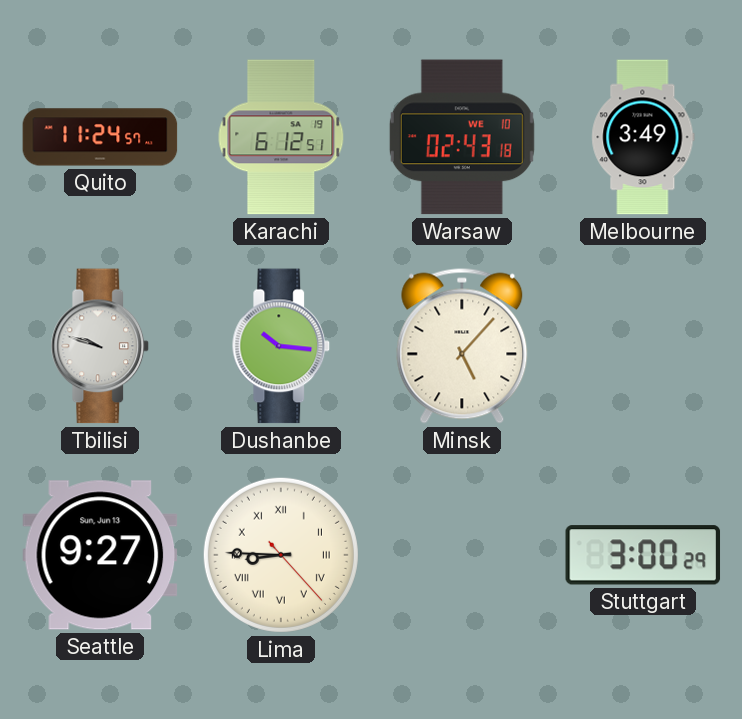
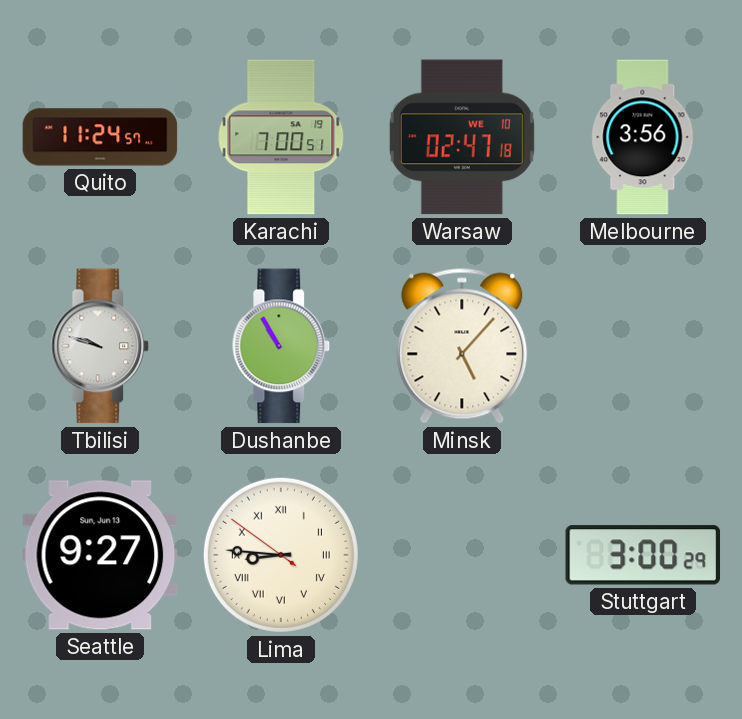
Karachi: 6:12 -> 7:00
Warsaw: 02:43 -> 02:47
Melbourne: 3:49 -> 3:56
Dushanbe: 10:16 -> 10:55
Lima: 8:45:23 -> 8:45:51
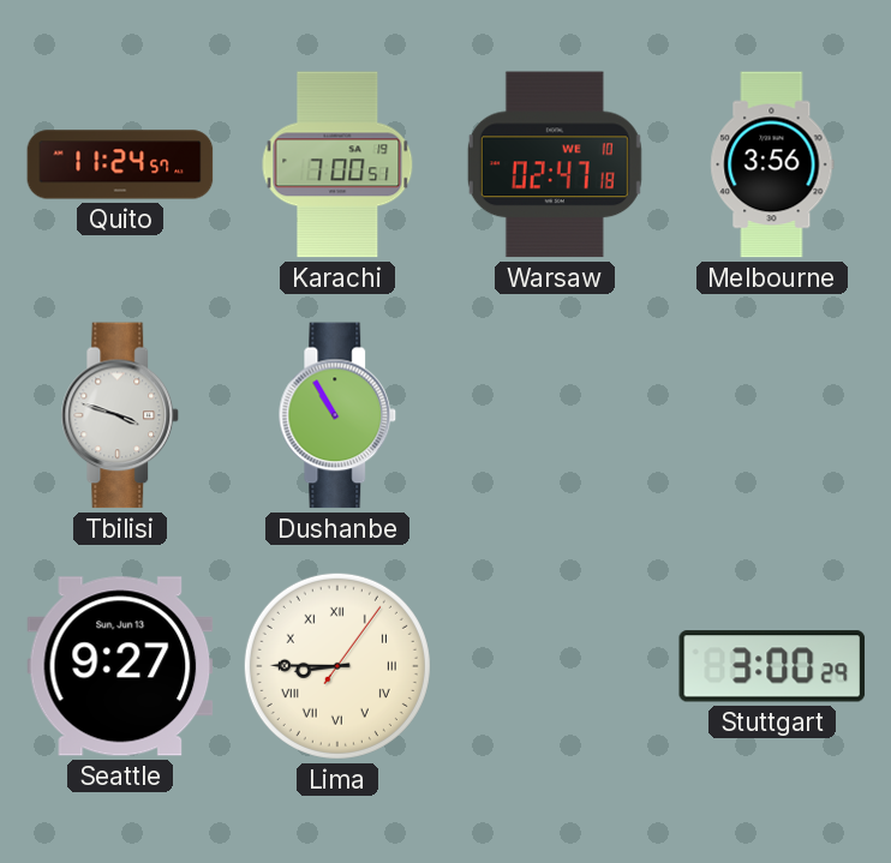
Tbilisi: 9:48 -> 3:48
Minsk: 5:07 -> none
Lima: 8:45:51 -> 8:45:06
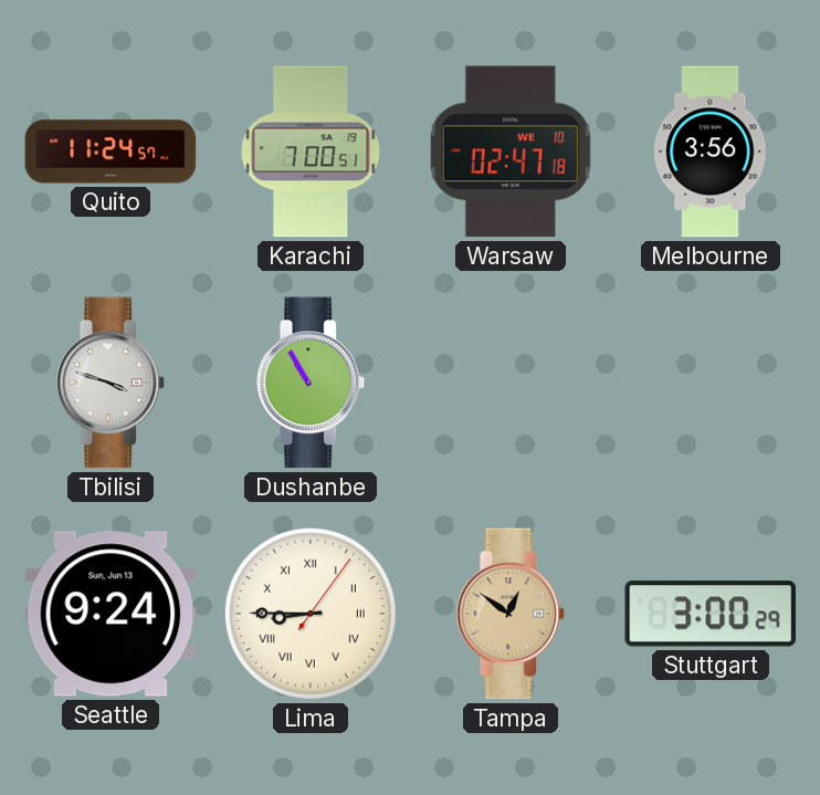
Seattle: 9:27 -> 9:24
Tampa: none -> 12:51
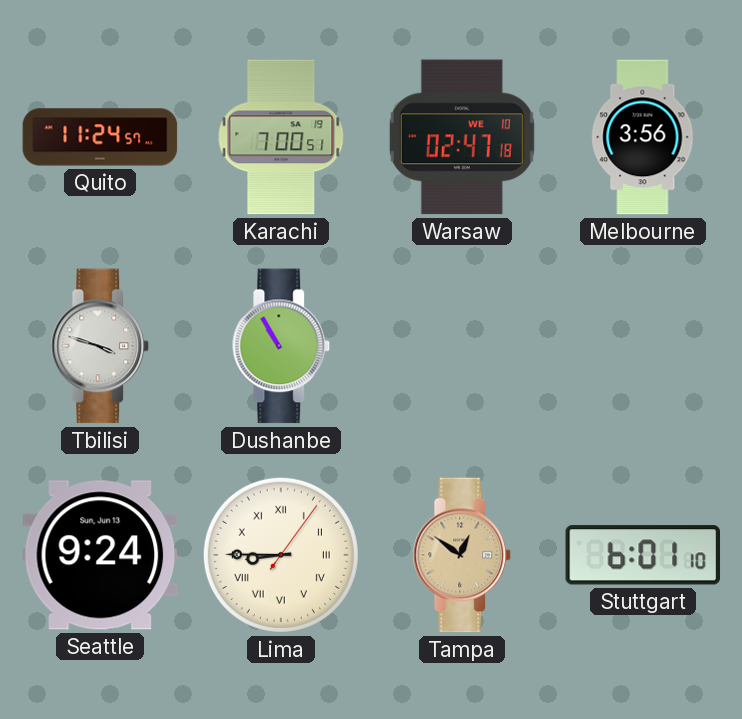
Stuttgart: 3:00 -> 6:01
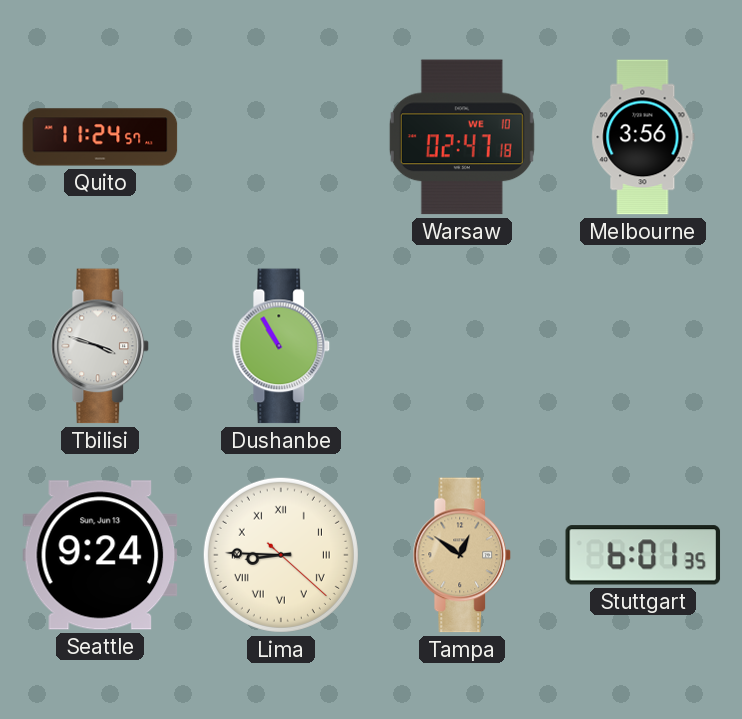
Karachi: 7:00 -> none
Lima: 8:45:06 -> 8:45:22
Stuttgart: 6:01:10 -> 6:01:35
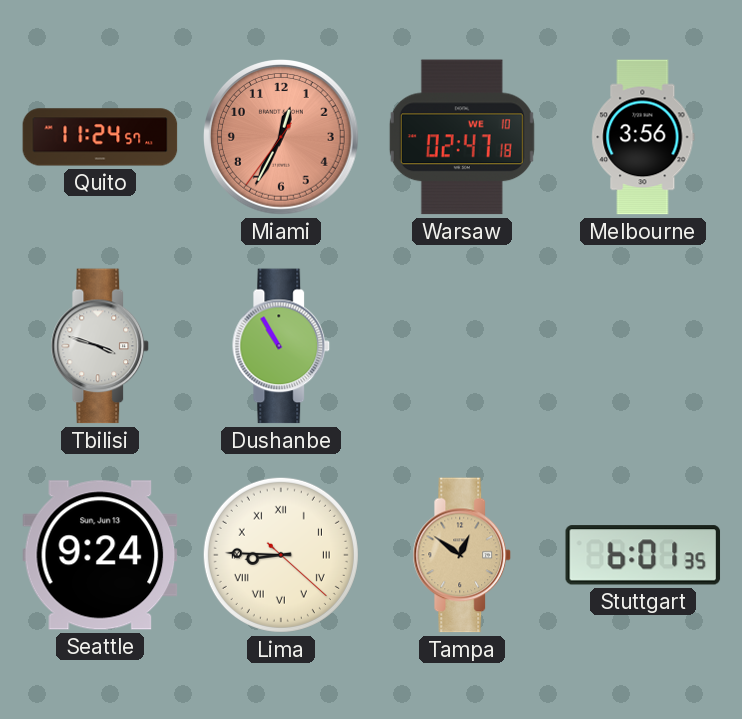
Miami: none -> 12:34
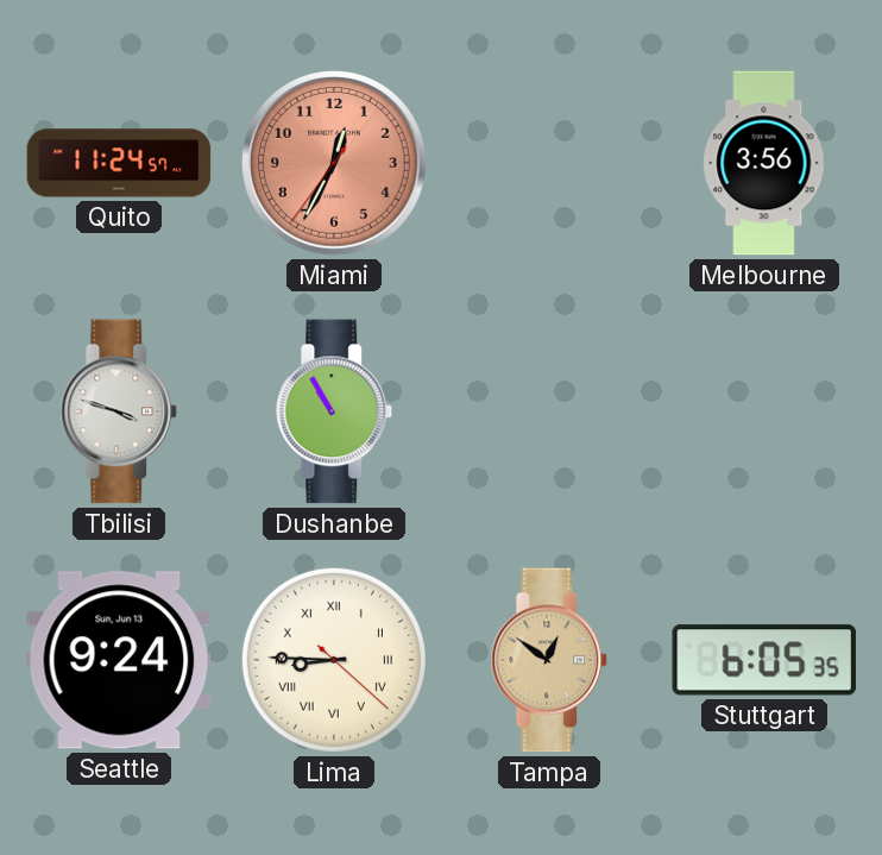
Warsaw: 02:47 -> none
Stuttgart: 6:01 -> 6:05
